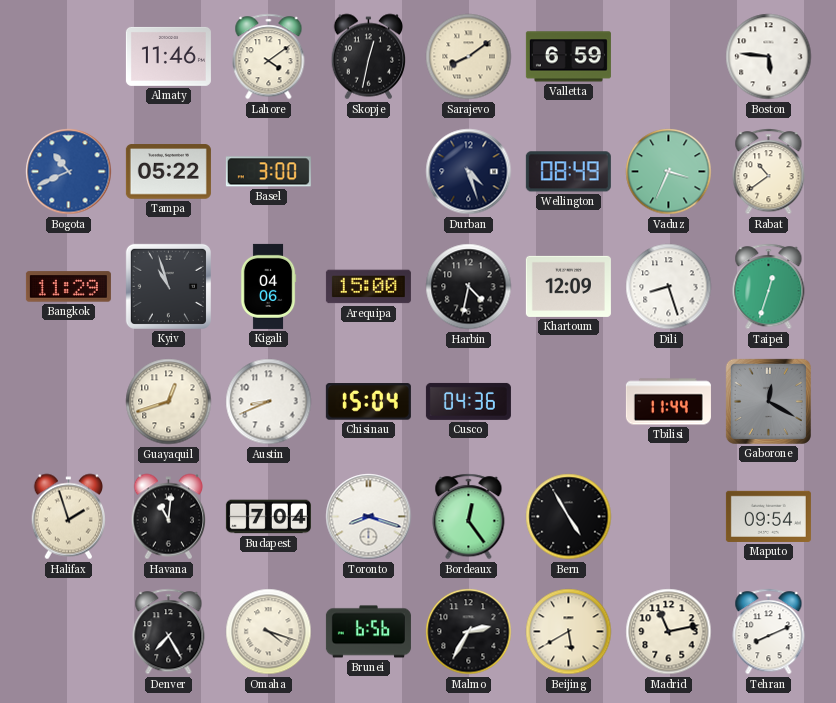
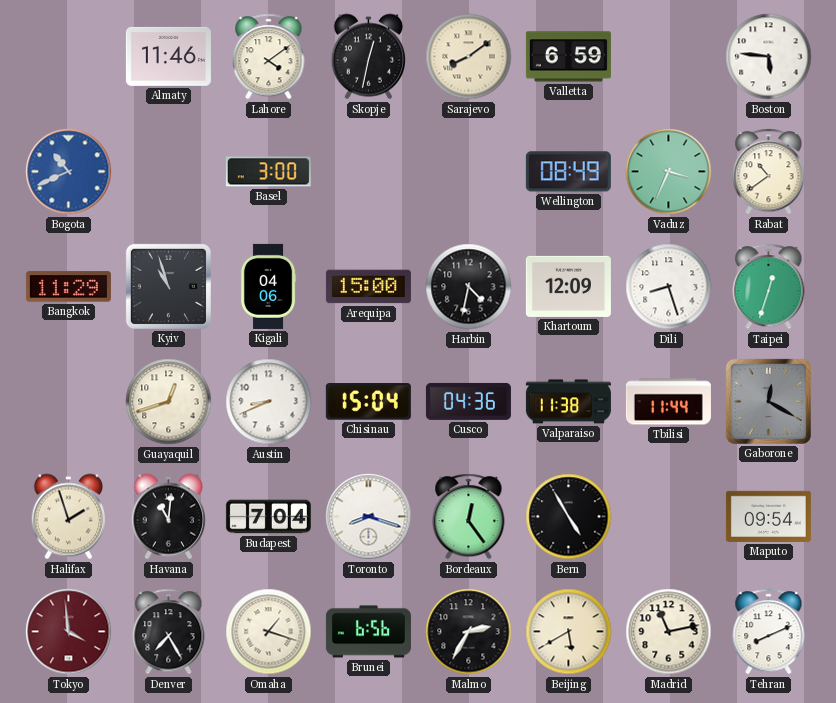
Tampa: 05:22 -> none
Durban: 4:27 -> none
Valparaiso: none -> 11:38
Tokyo: none -> 3:59
Omaha: 4:18 -> 1:18
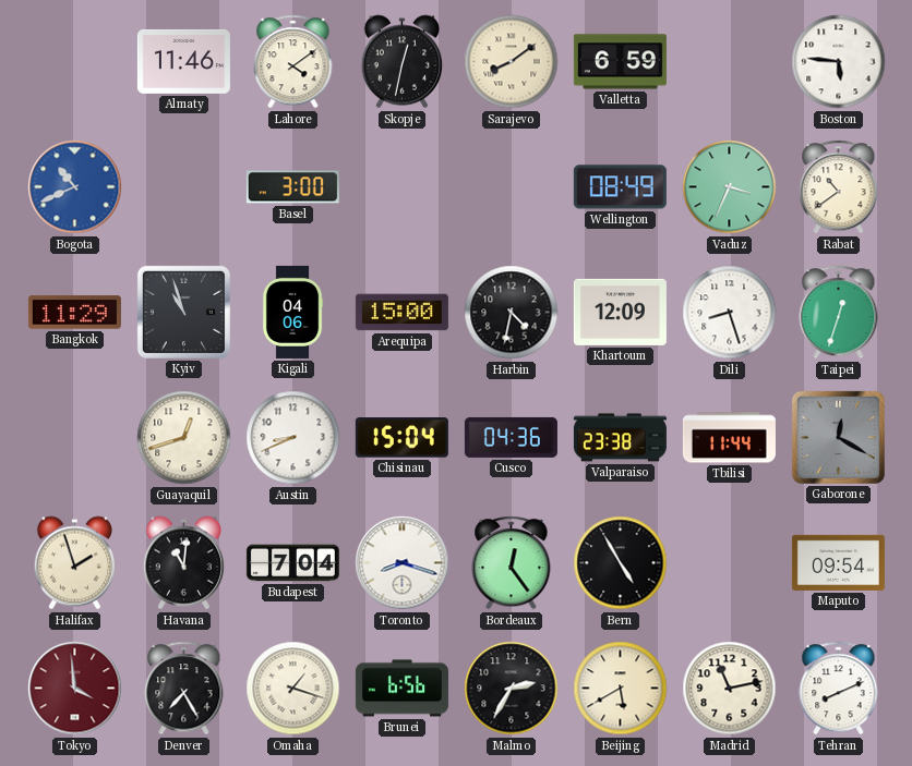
Valparaiso: 11:38 -> 23:38
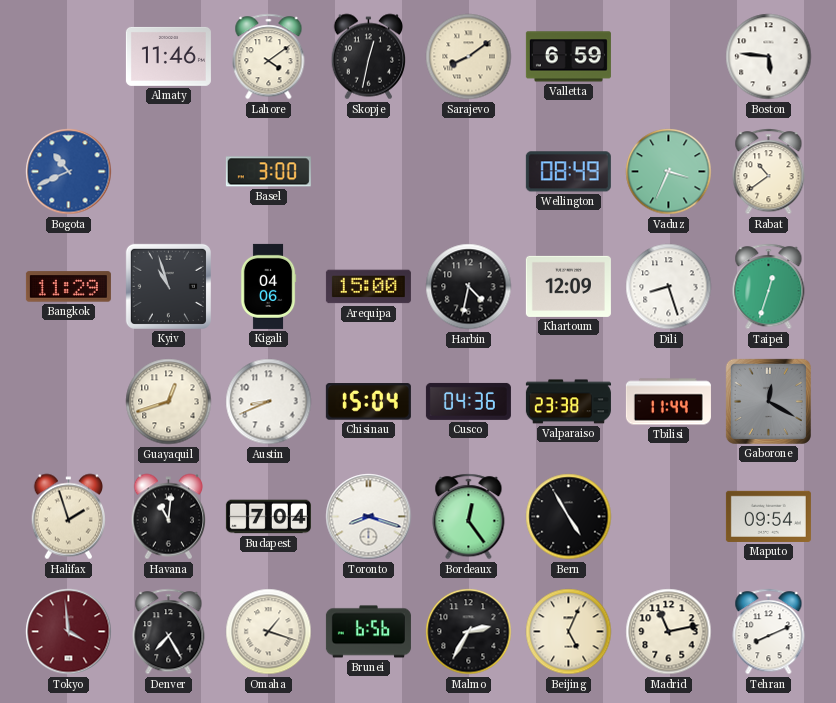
Beijing: 5:40 -> 5:04
